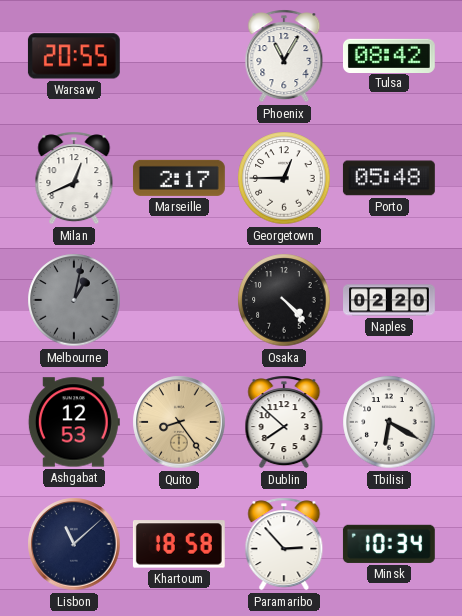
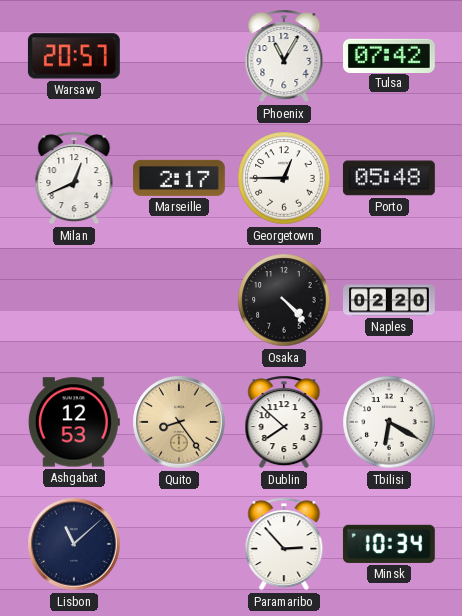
Warsaw: 20:55 -> 20:57
Tulsa: 08:42 -> 07:42
Melbourne: 1:02 -> none
Khartoum: 18:58 -> none
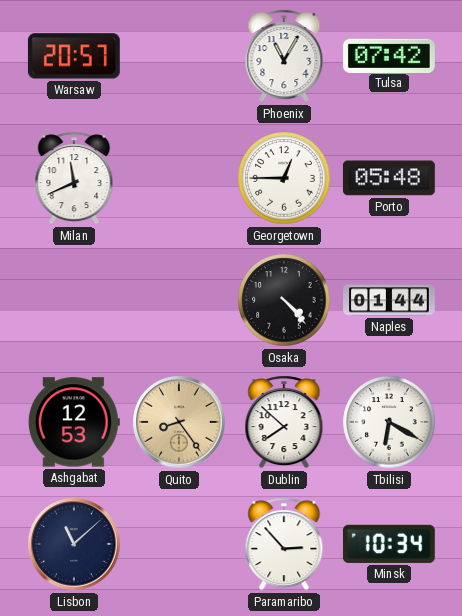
Milan: 12:41 -> 11:41
Marseille: 2:17 -> none
Naples: 02:20 -> 01:44
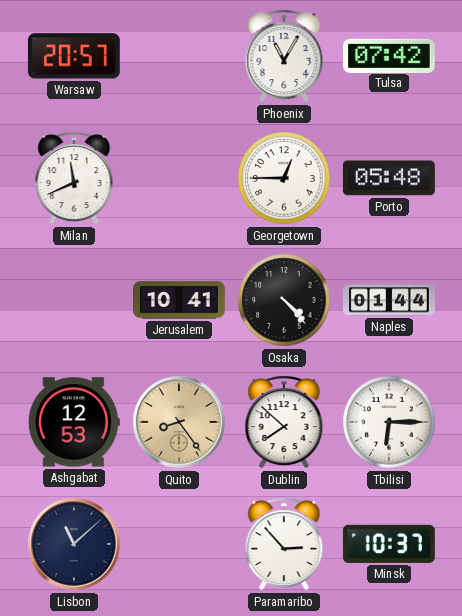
Jerusalem: none -> 10:41
Tbilisi: 6:20 -> 6:15
Minsk: 10:34 -> 10:37
